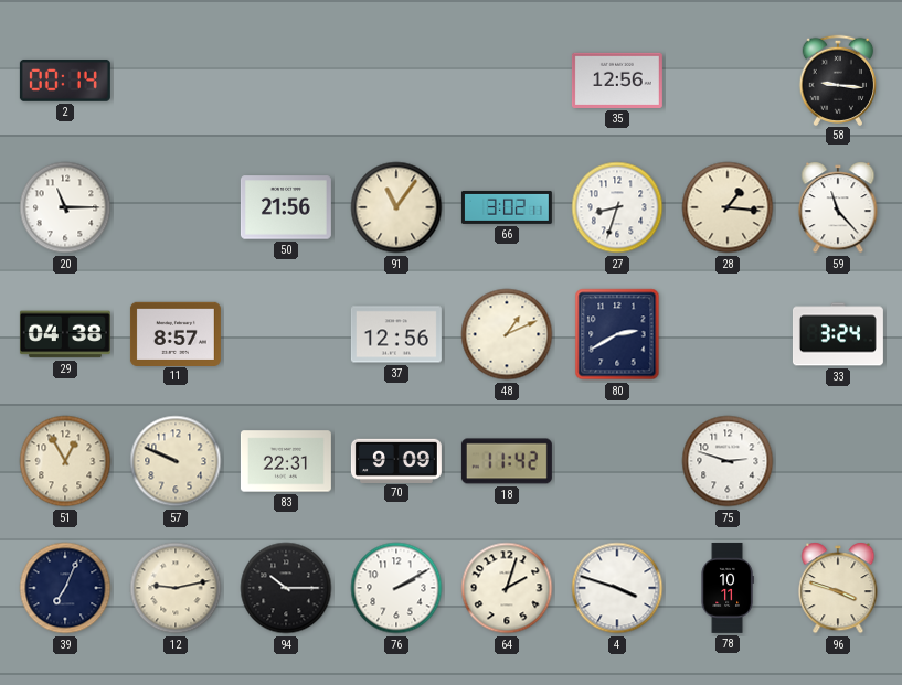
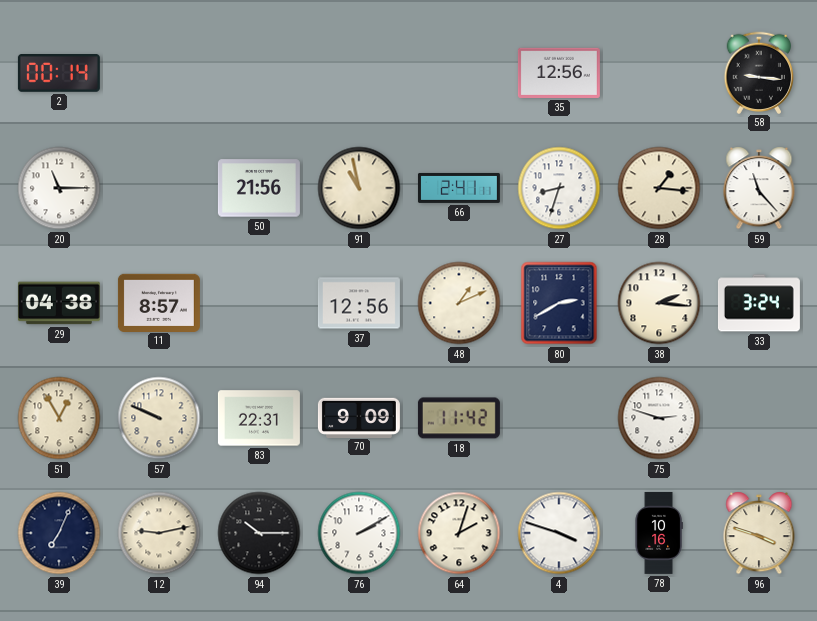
91: 11:06 -> 10:58
66: 3:02 -> 2:41
38: none -> 2:16
78: 10:11 -> 10:16
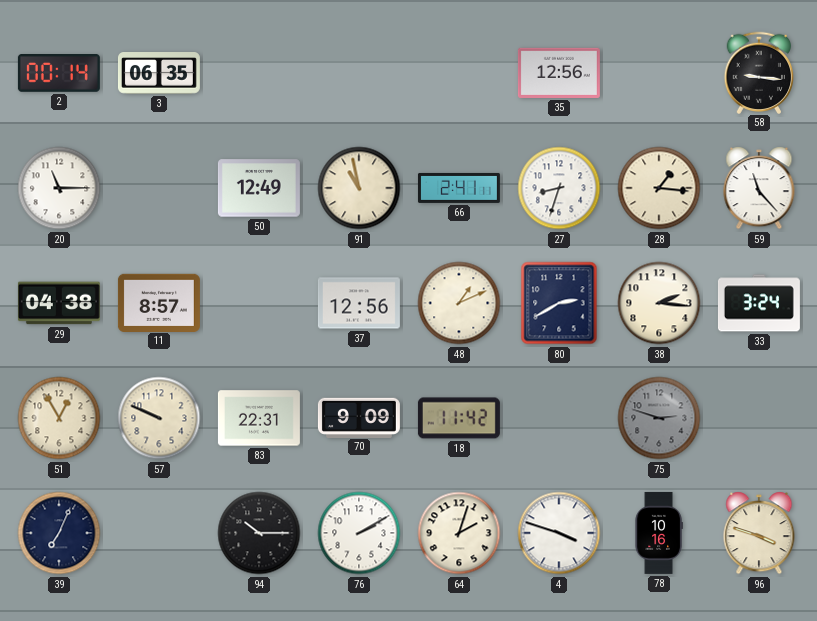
3: none -> 06:35
50: 21:56 -> 12:49
75 dial: white -> grey
12: 9:13 -> none
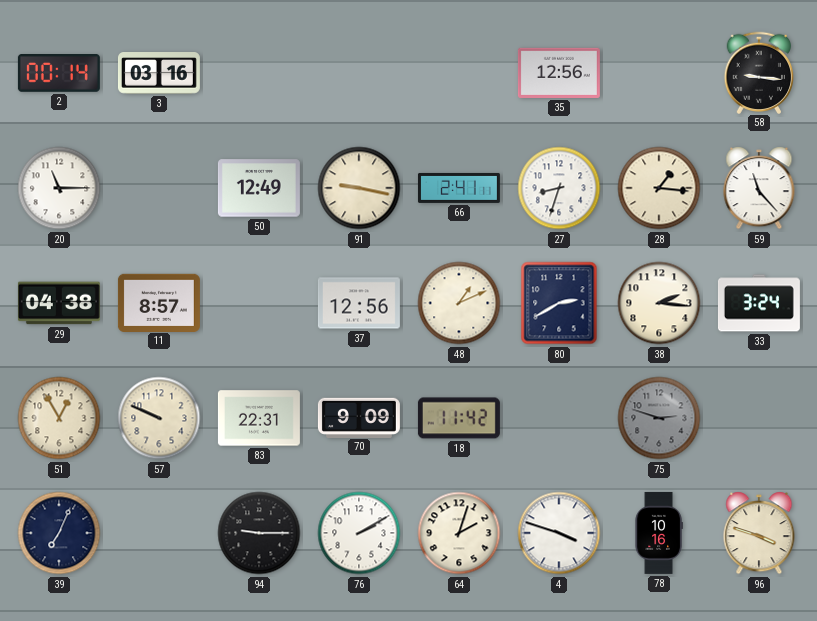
3: 06:35 -> 03:16
91: 10:58 -> 9:17
94: 10:15 -> 9:15
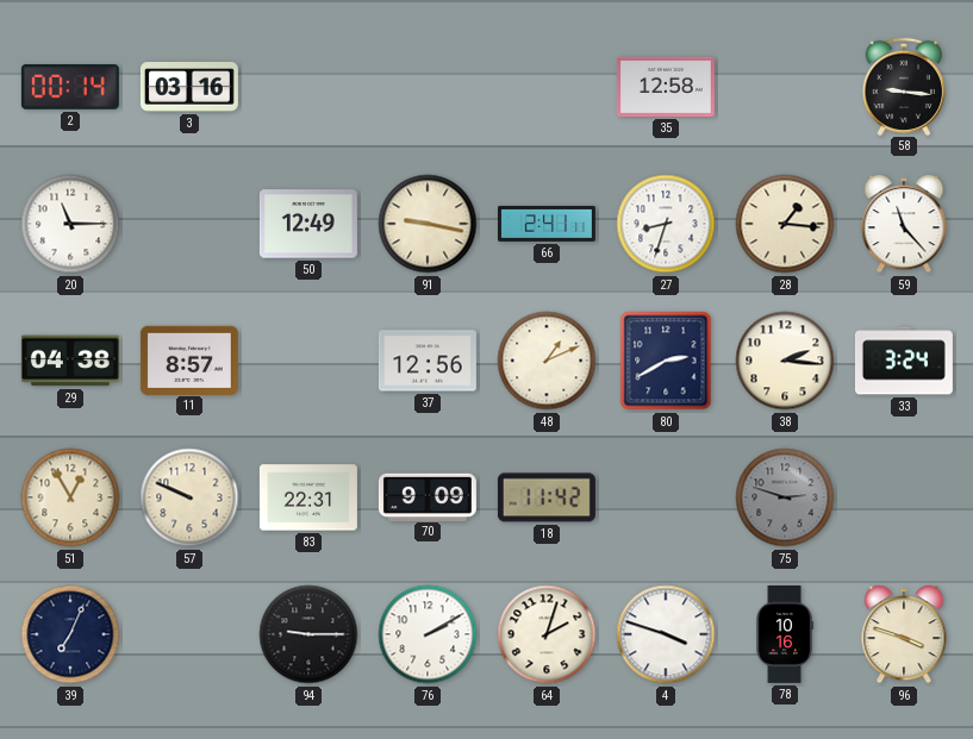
35: 12:56 -> 12:58
